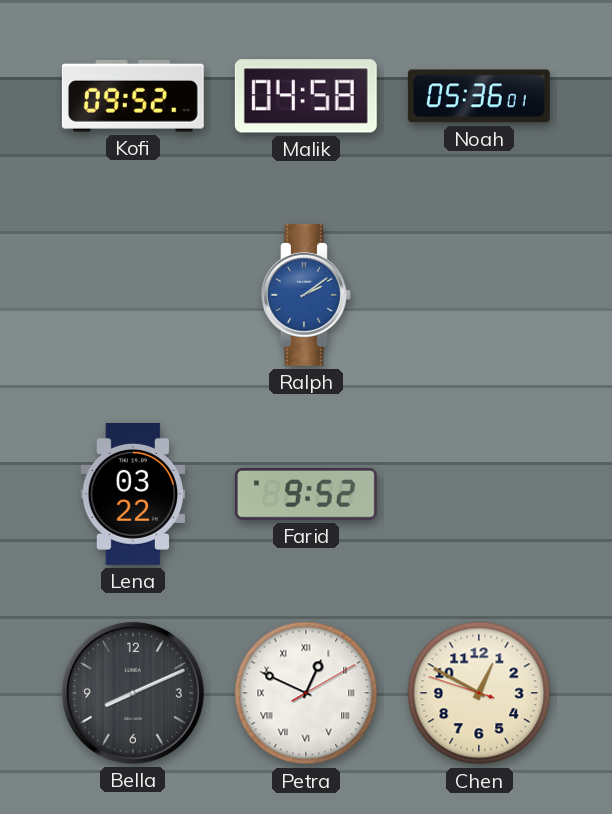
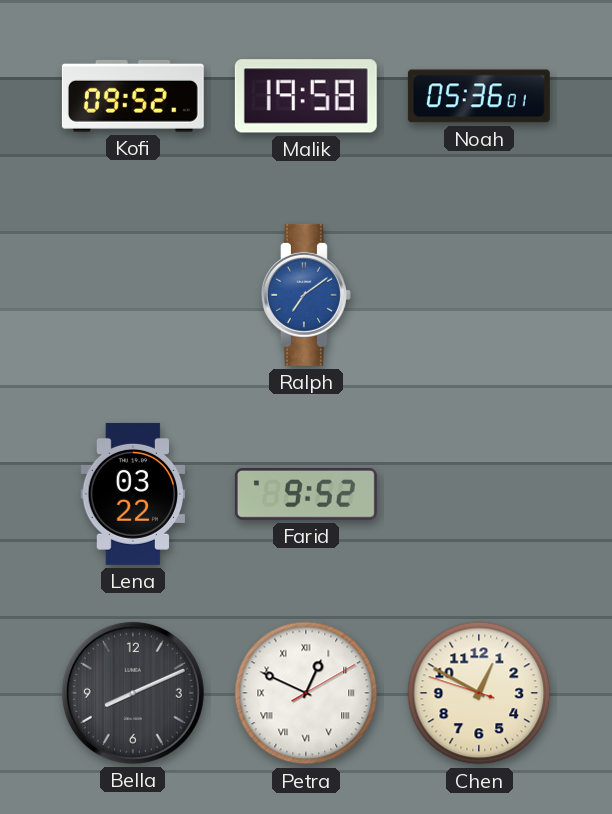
Malik: 04:58 -> 19:58
Ralph: 2:09 -> 7:09
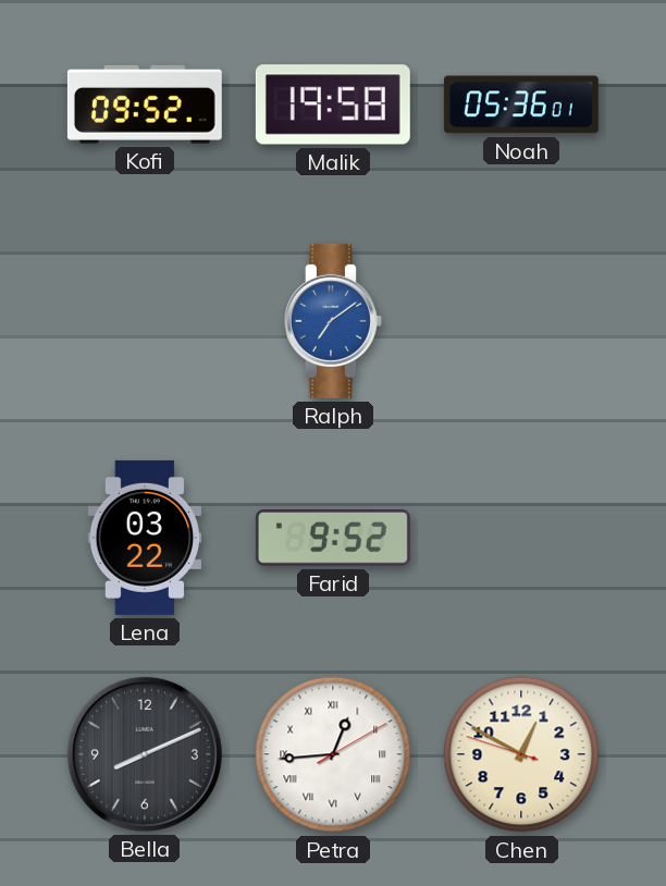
Petra: 12:49 -> 12:44
